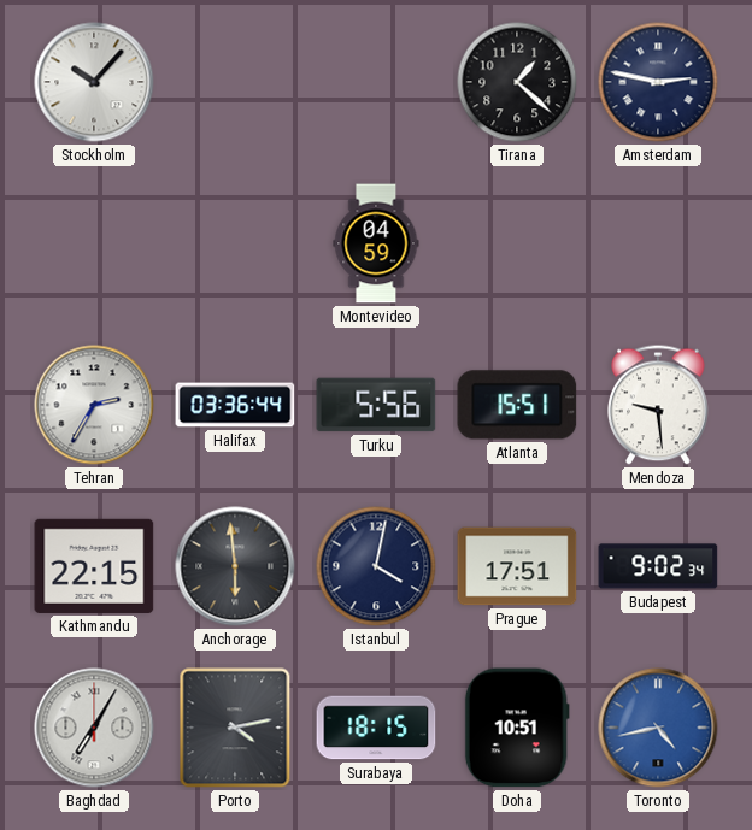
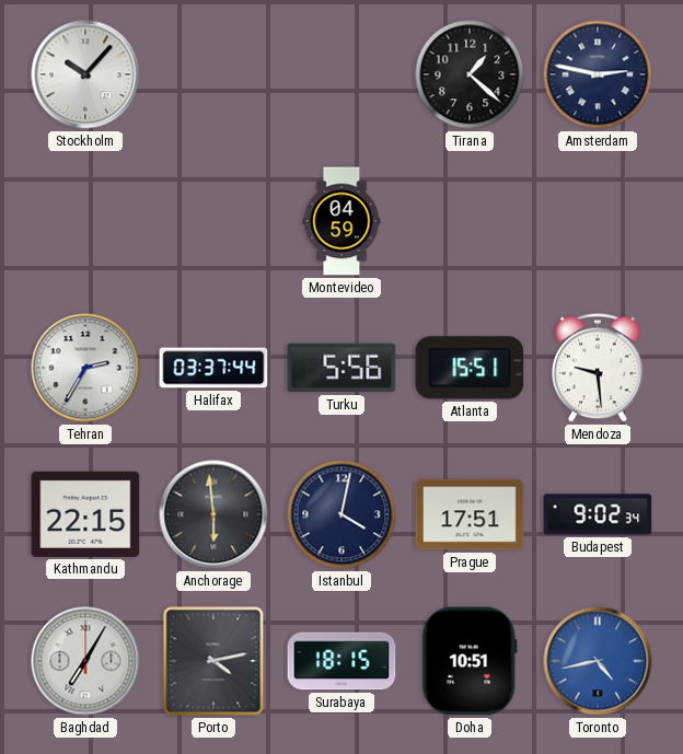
Halifax: 03:36 -> 03:37
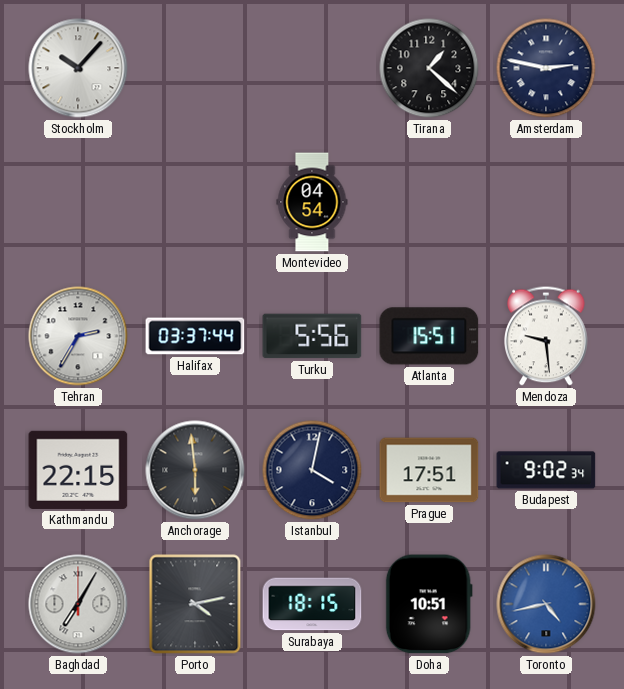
Montevideo: 04:59 -> 04:54
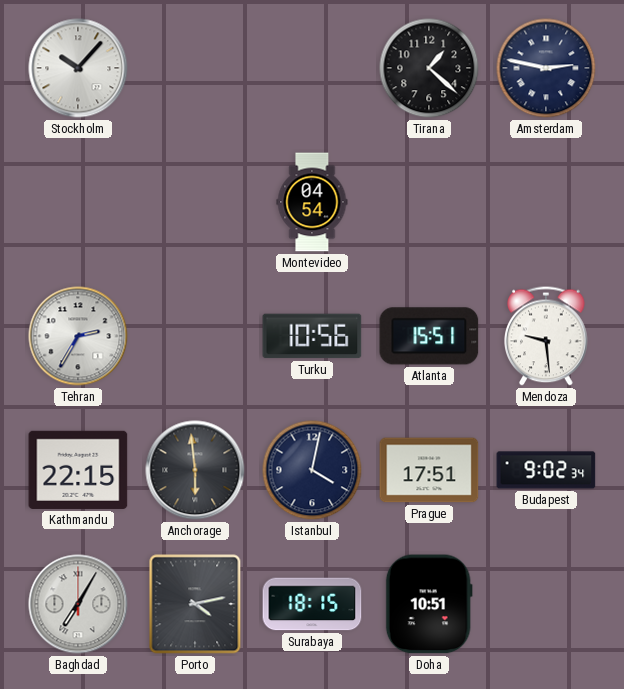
Halifax: 03:37 -> none
Turku: 5:56 -> 10:56
Toronto: 4:43 -> none
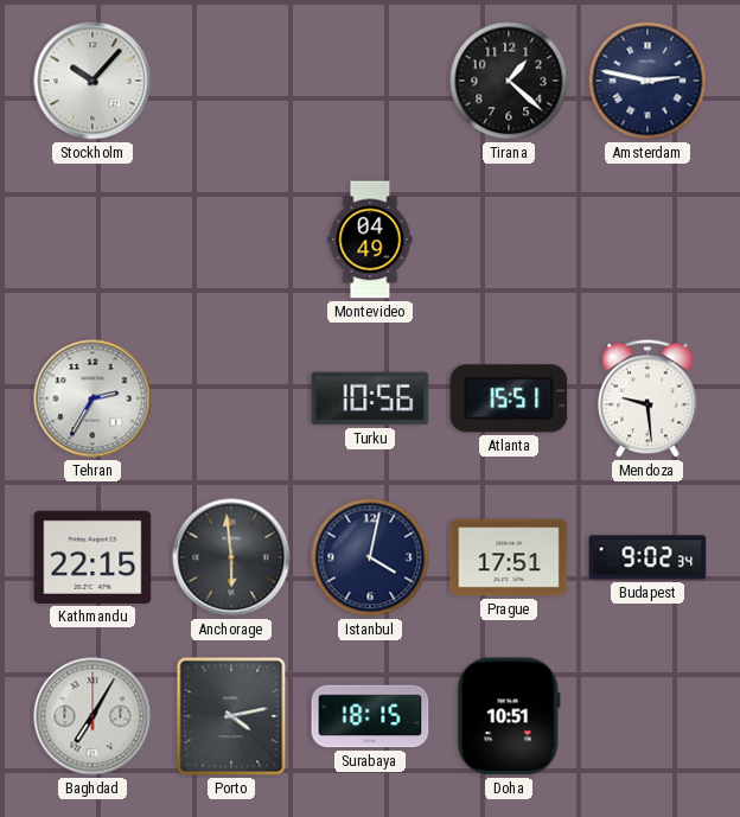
Montevideo: 04:54 -> 04:49
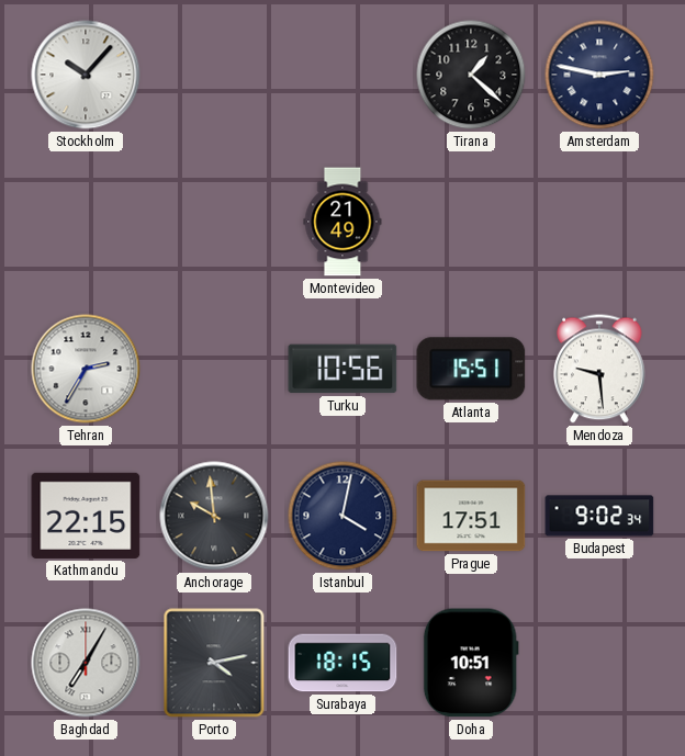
Montevideo: 04:49 -> 21:49
Anchorage: 5:59 -> 9:59
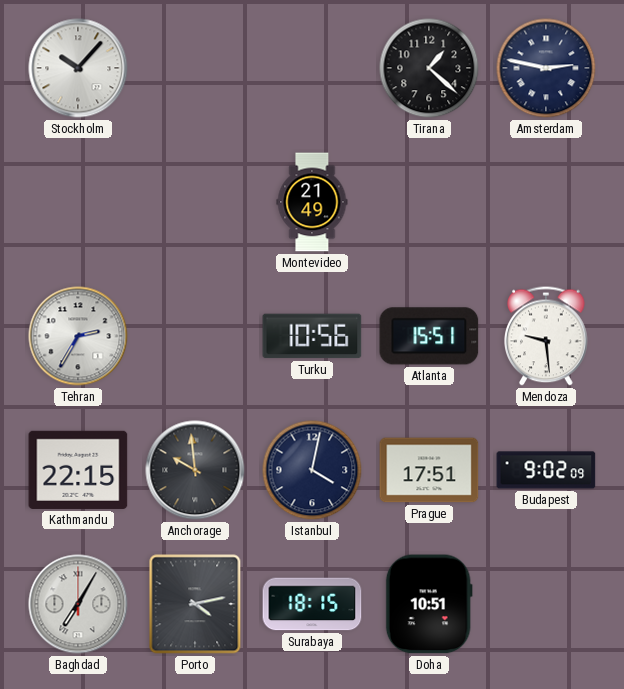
Budapest: 9:02:34 -> 9:02:09
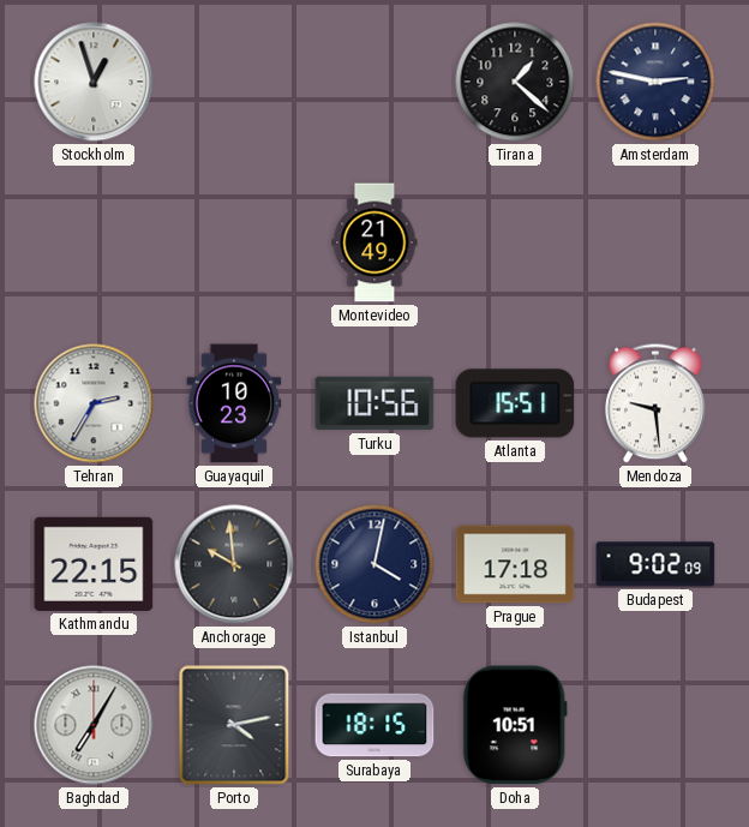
Stockholm: 10:07 -> 12:57
Guayaquil: none -> 10:23
Prague: 17:51 -> 17:18
